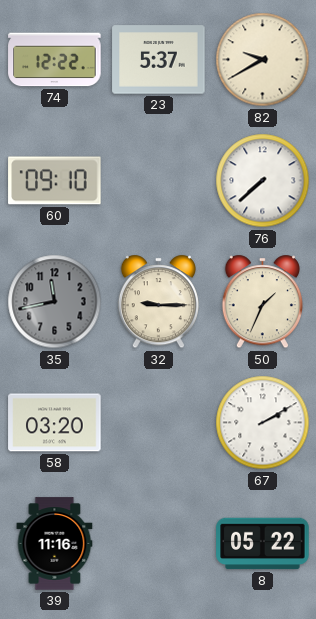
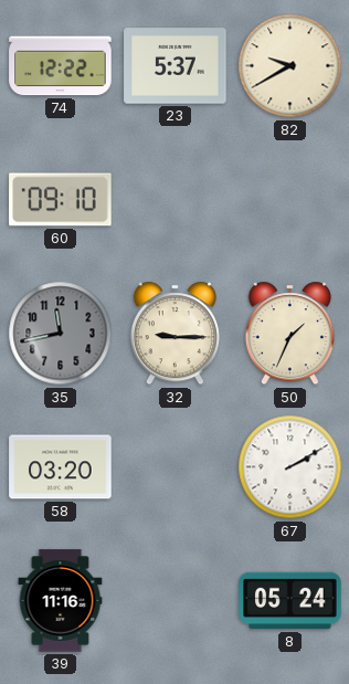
76: 7:38 -> none
8: 05:22 -> 05:24
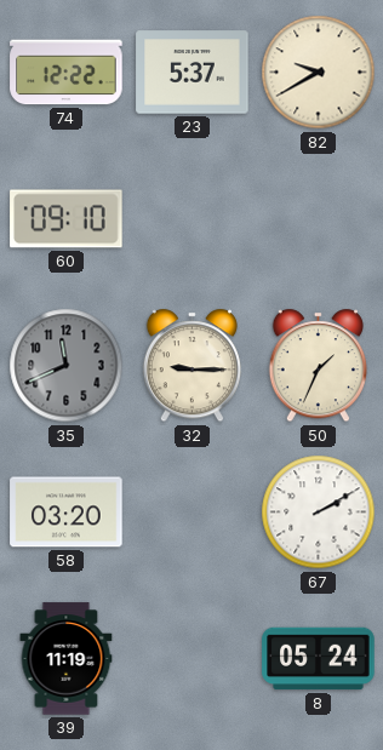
35: 11:43 -> 11:41
39: 11:16 -> 11:19
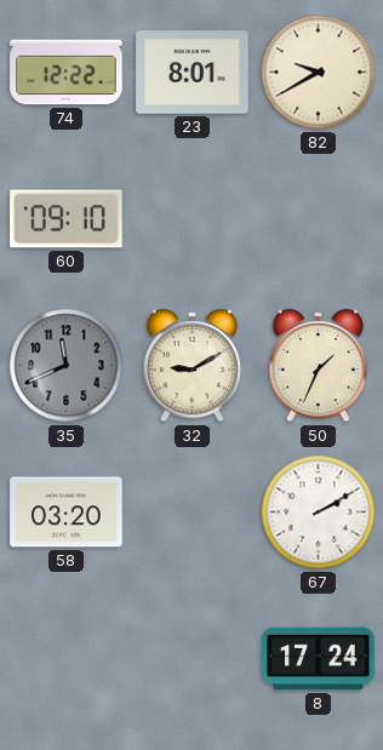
23: 5:37 -> 8:01
32: 9:15 -> 9:10
39: 11:19 -> none
8: 05:24 -> 17:24
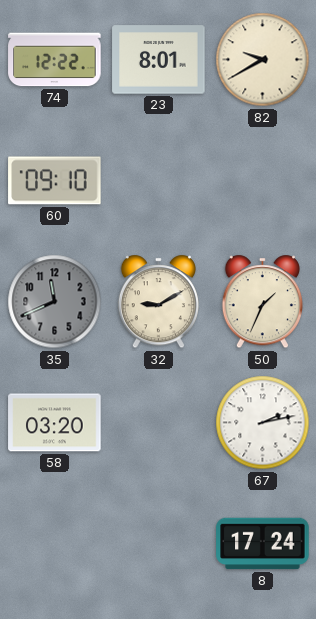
67: 2:10 -> 2:13
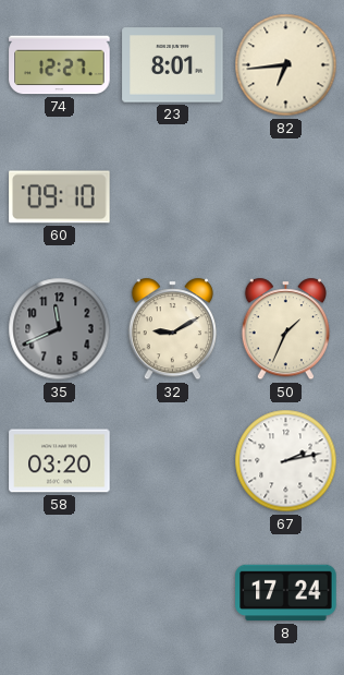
74: 12:22 -> 12:27
82: 9:40 -> 6:44
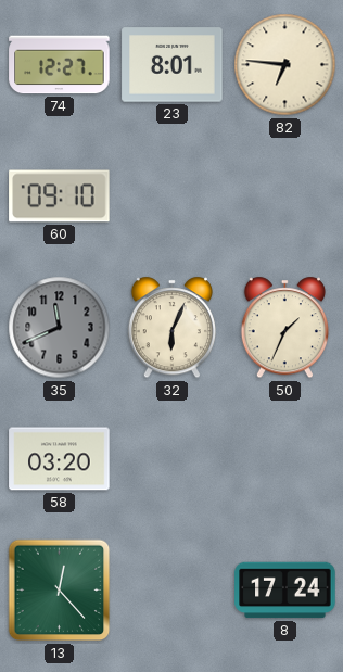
82: 6:44 -> 6:46
32: 9:10 -> 6:04
67: 2:13 -> none
13: none -> 12:23
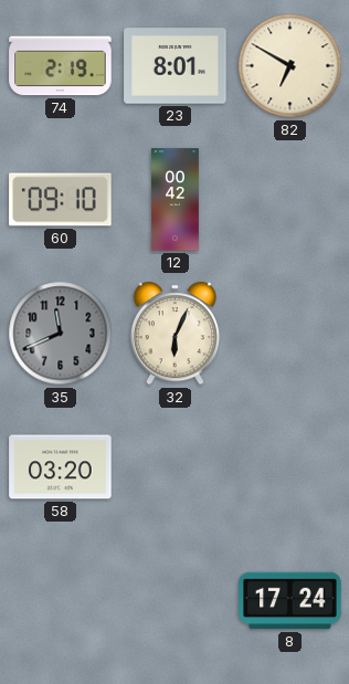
74: 12:27 -> 2:19
82: 6:46 -> 6:50
12: none -> 00:42
50: 1:34 -> none
13: 12:23 -> none
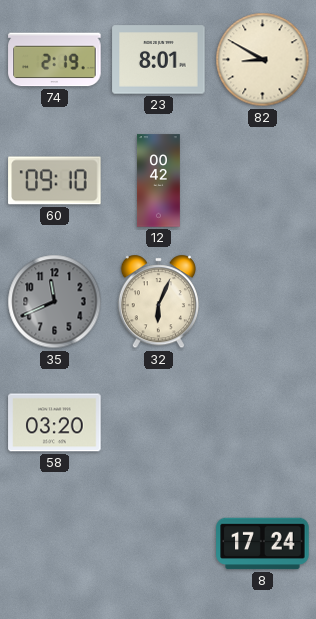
82: 6:50 -> 8:50
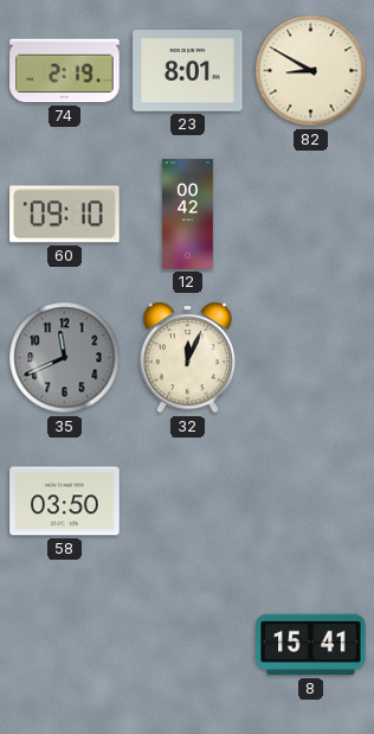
32: 6:04 -> 12:04
58: 03:20 -> 03:50
8: 17:24 -> 15:41
